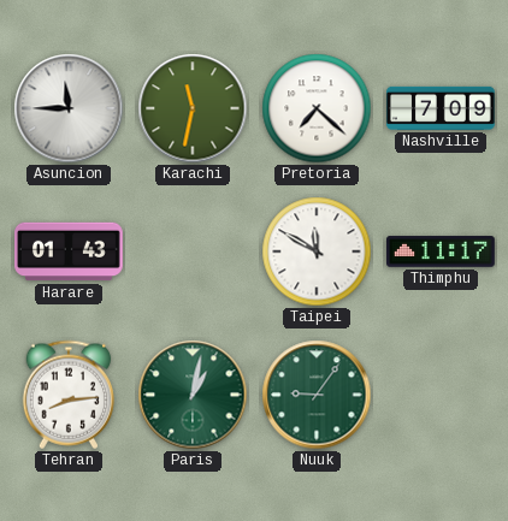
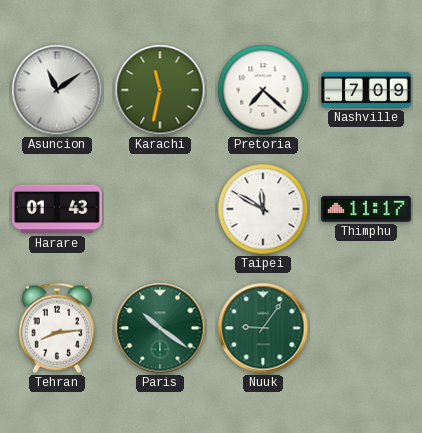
Asuncion: 11:45 -> 11:09
Paris: 1:02 -> 10:21
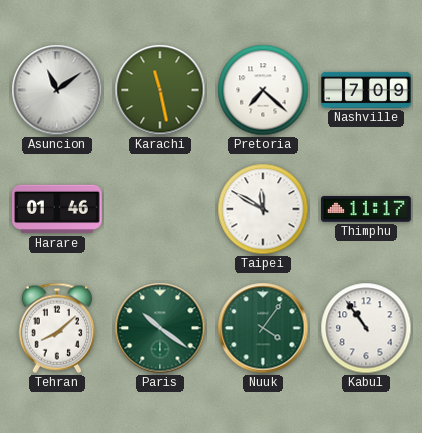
Karachi: 11:32 -> 11:28
Harare: 01:43 -> 01:46
Tehran: 8:14 -> 8:08
Nuuk: 9:06 -> 4:06
Kabul: none -> 10:54
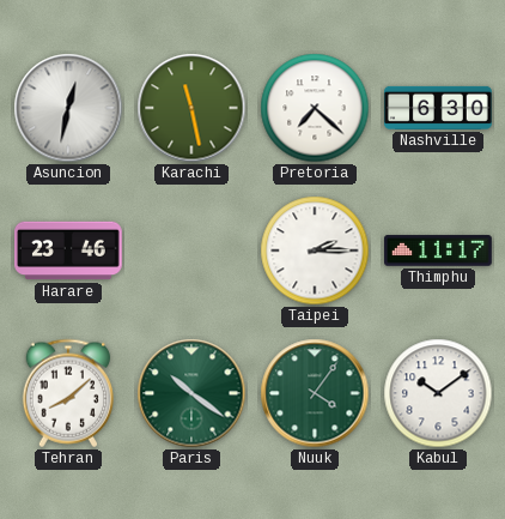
Asuncion: 11:09 -> 12:32
Nashville: 7:09 -> 6:30
Harare: 01:46 -> 23:46
Taipei: 11:50 -> 2:15
Kabul: 10:54 -> 10:09
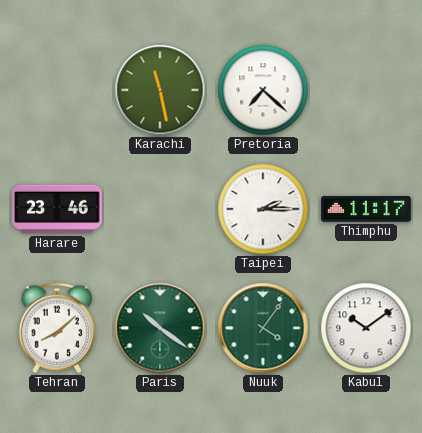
Asuncion: 12:32 -> none
Nashville: 6:30 -> none
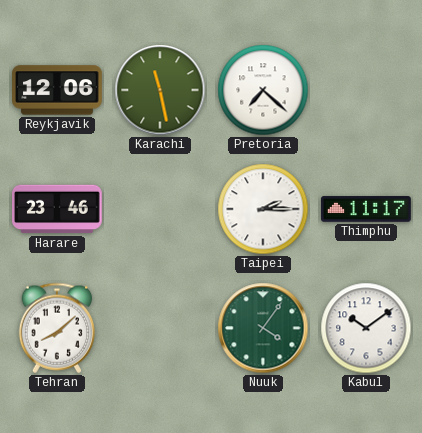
Reykjavik: none -> 12:06
Paris: 10:21 -> none
